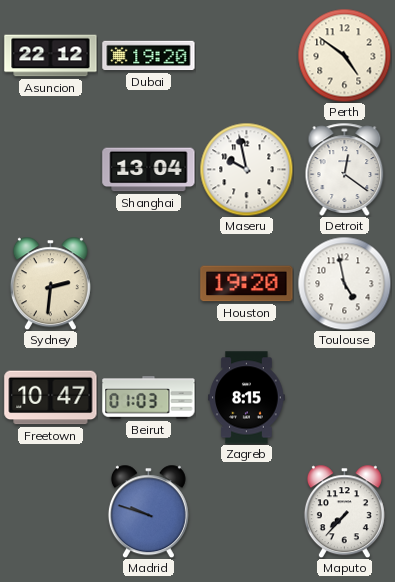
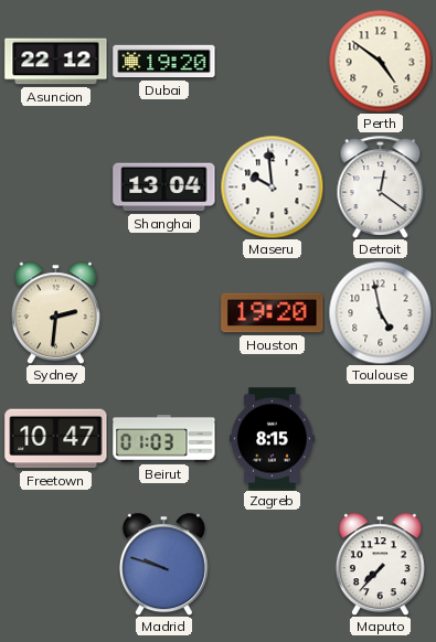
Maseru: 9:58 -> 9:59
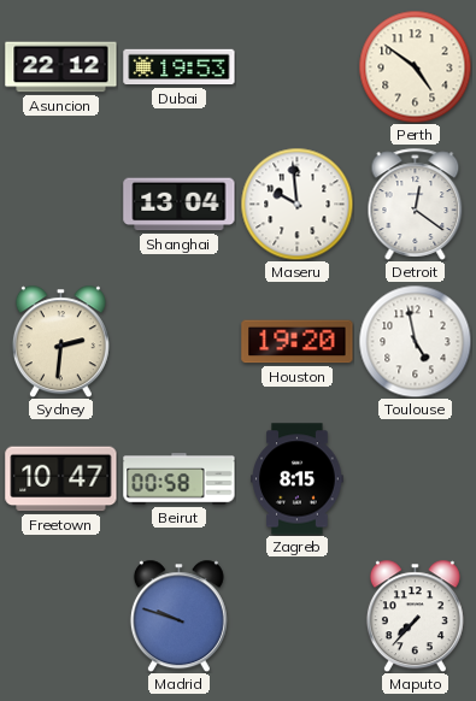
Dubai: 19:20 -> 19:53
Beirut: 01:03 -> 00:58
